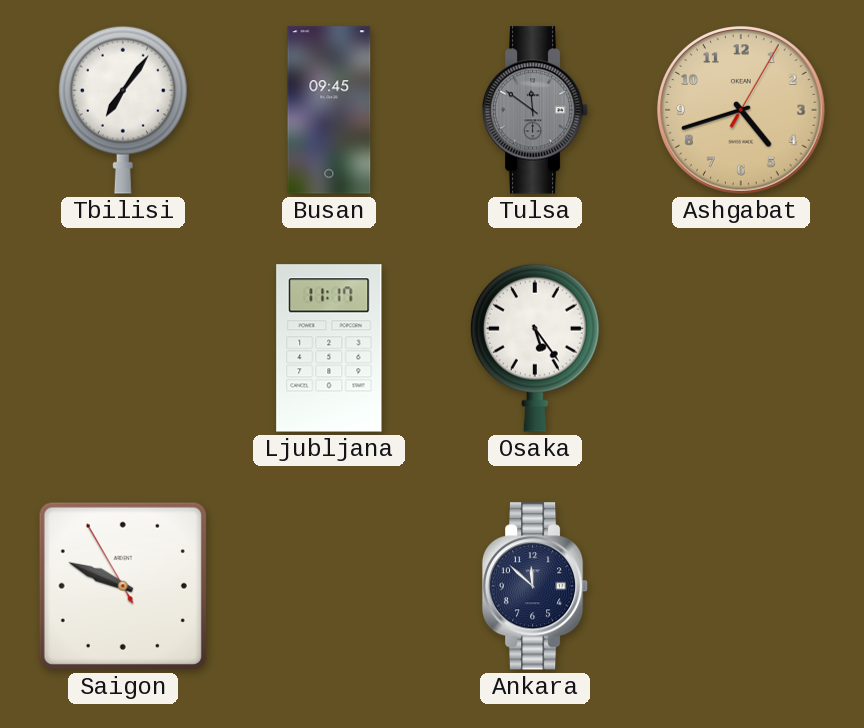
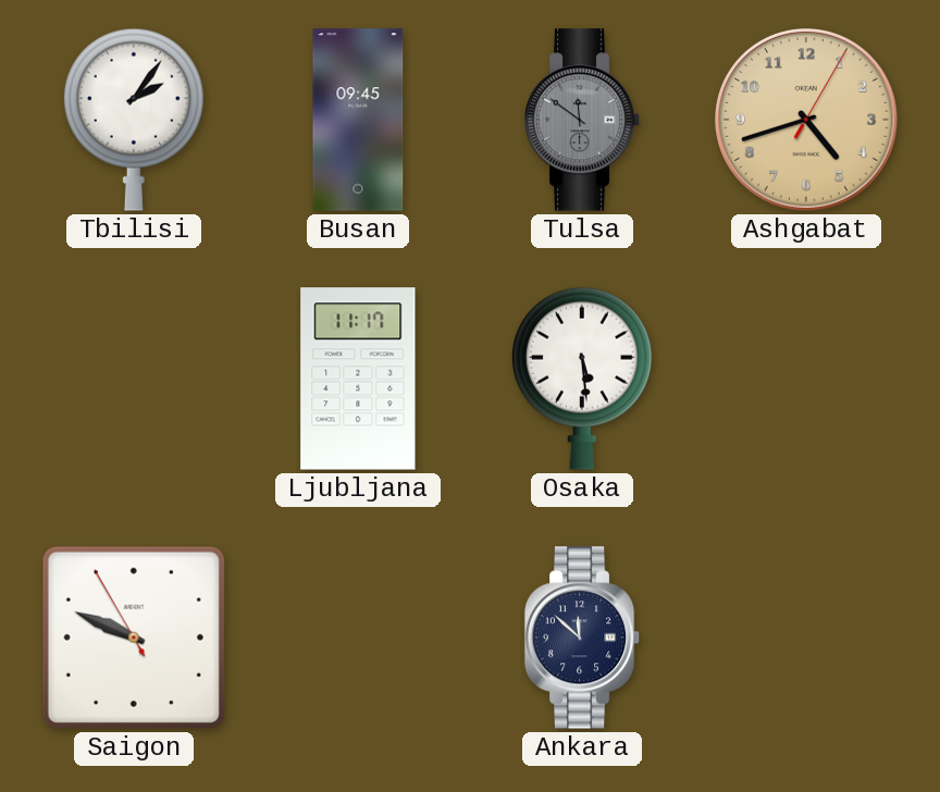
Tbilisi: 7:06 -> 2:06
Osaka: 5:24 -> 5:29
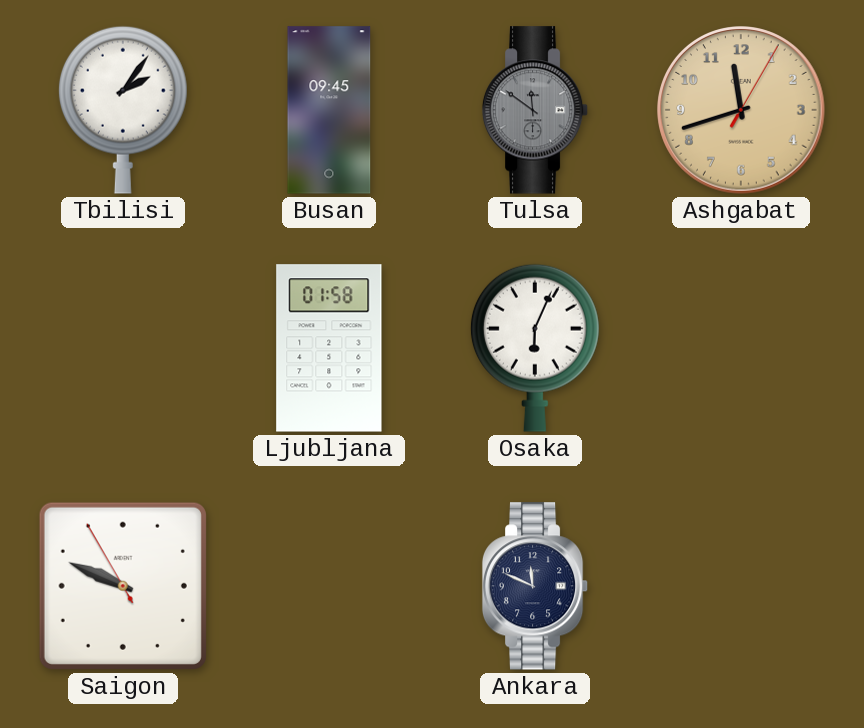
Ashgabat: 4:42 -> 11:42
Ljubljana: 11:17 -> 01:58
Osaka: 5:29 -> 6:04
Ankara: 11:52 -> 11:49
